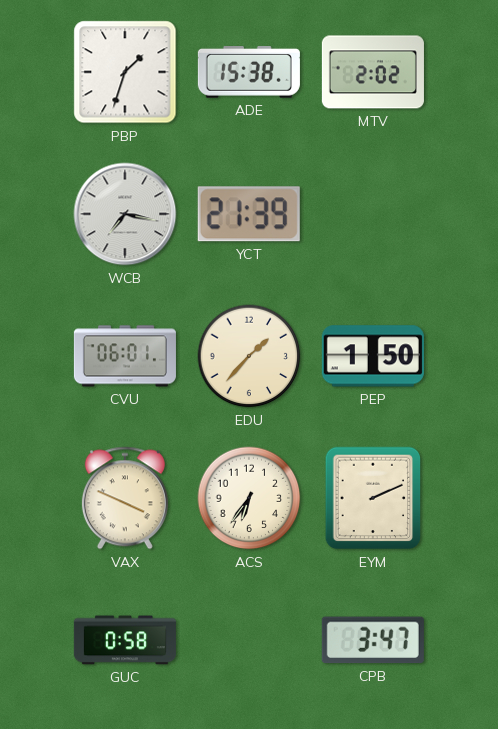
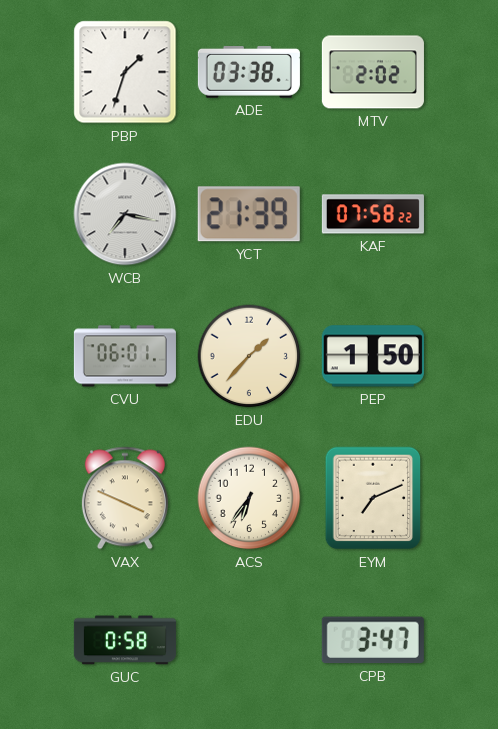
ADE: 15:38 -> 03:38
KAF: none -> 07:58
EYM: 2:11 -> 7:11
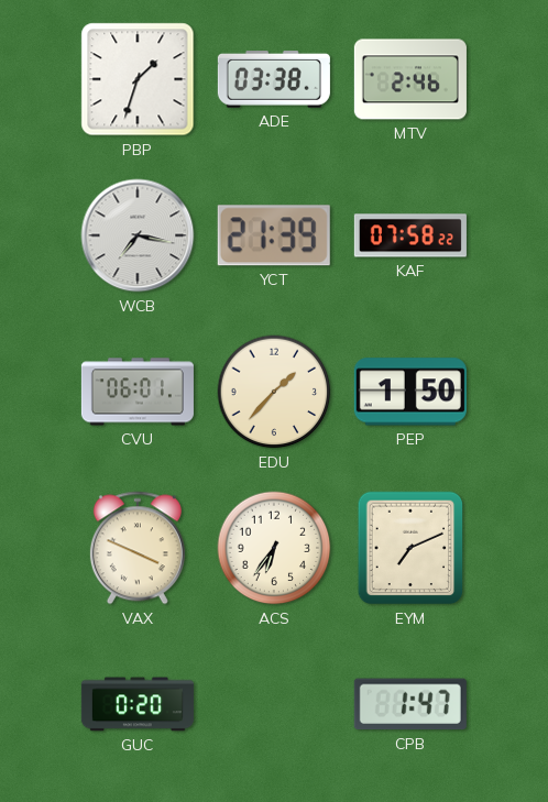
MTV: 2:02 -> 2:46
GUC: 0:58 -> 0:20
CPB: 3:47 -> 1:47
